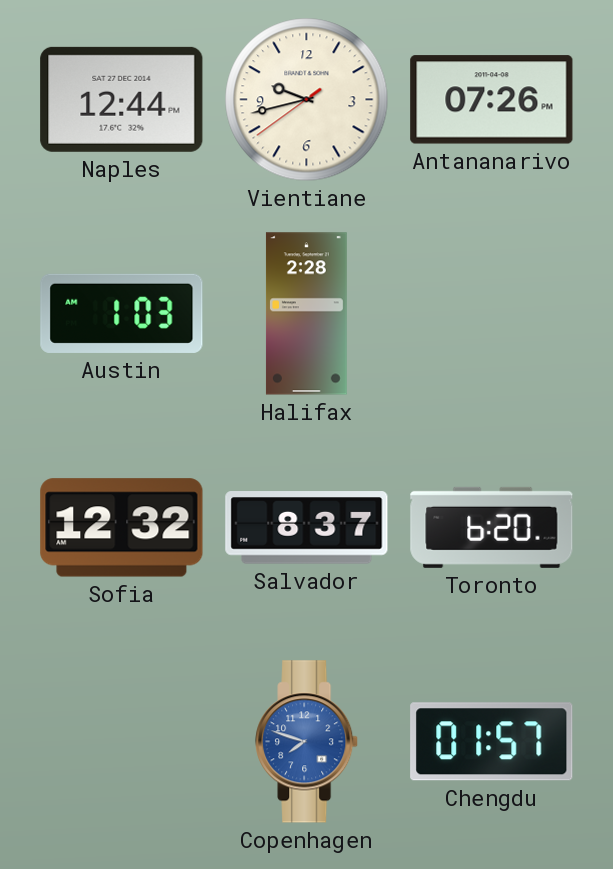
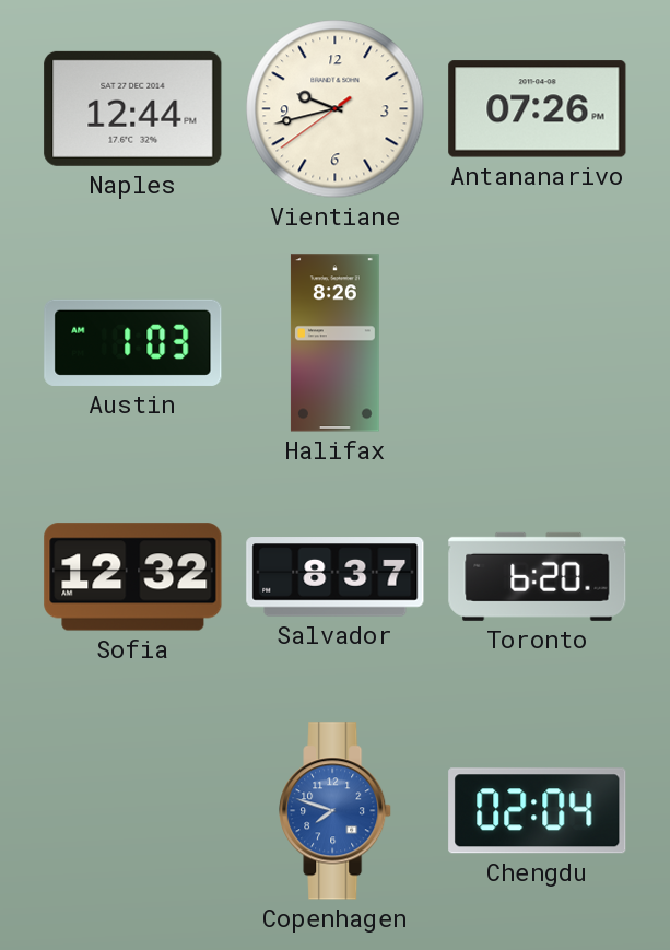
Halifax: 2:28 -> 8:26
Chengdu: 01:57 -> 02:04
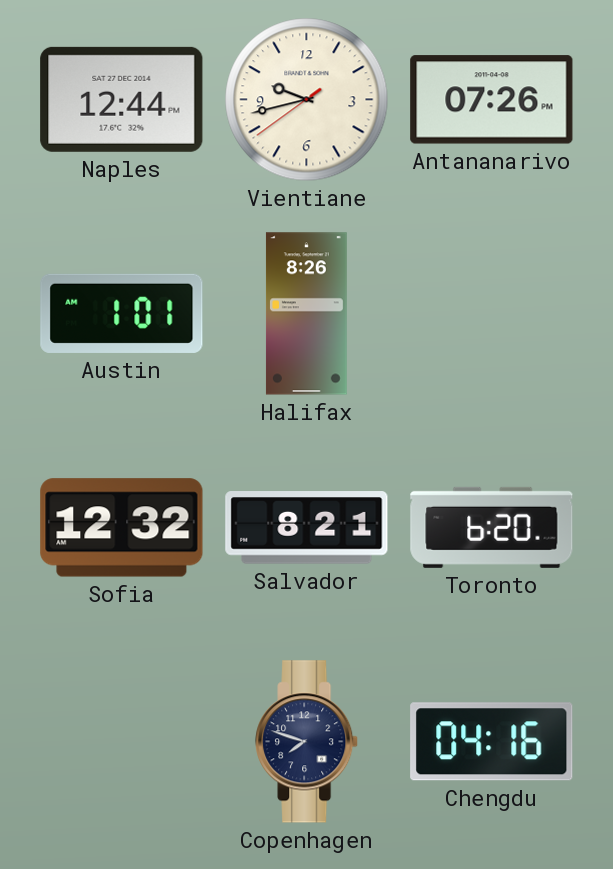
Austin: 1:03 -> 1:01
Salvador: 8:37 -> 8:21
Copenhagen dial: blue -> navy
Chengdu: 02:04 -> 04:16
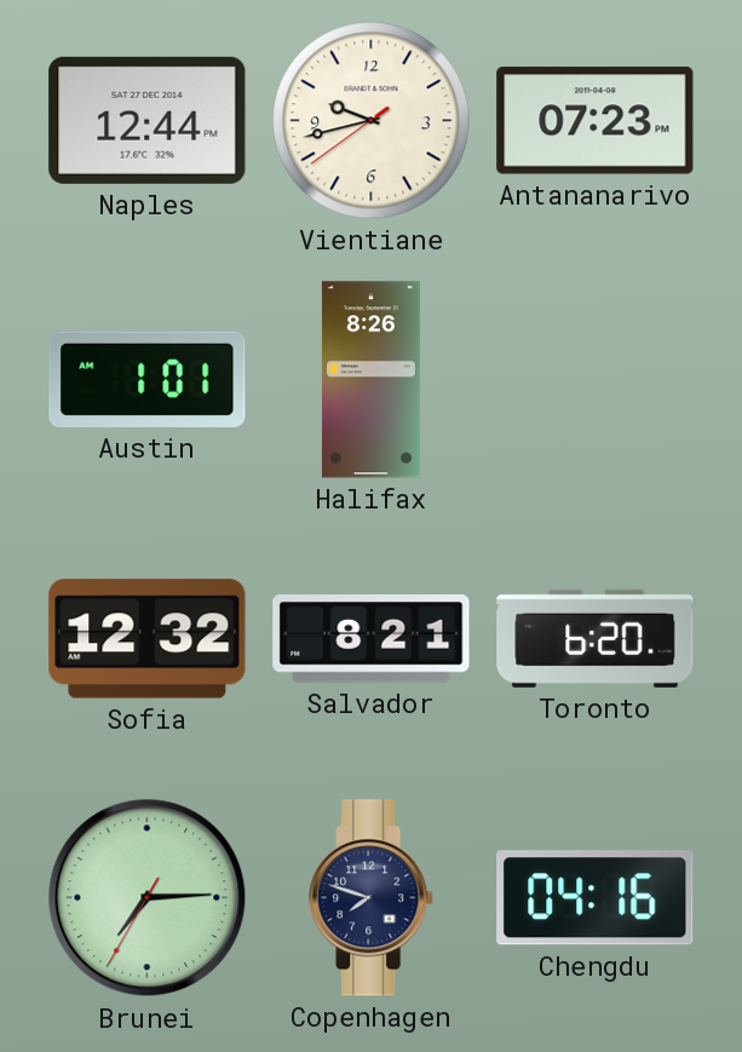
Antananarivo: 07:26 -> 07:23
Brunei: none -> 7:14
